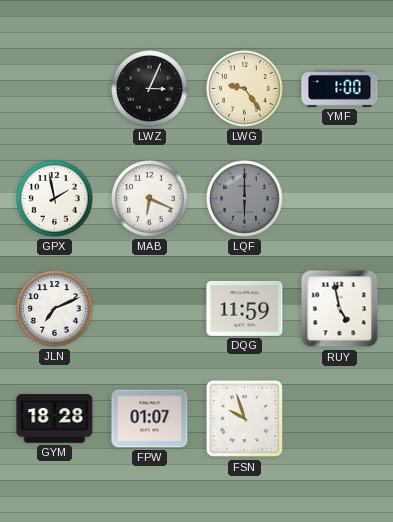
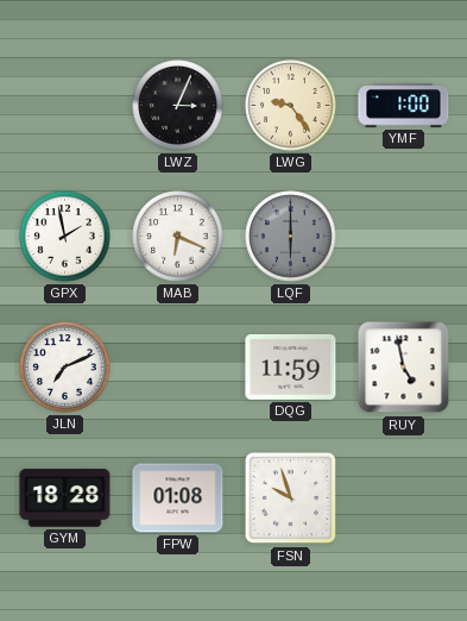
FPW: 01:07 -> 01:08
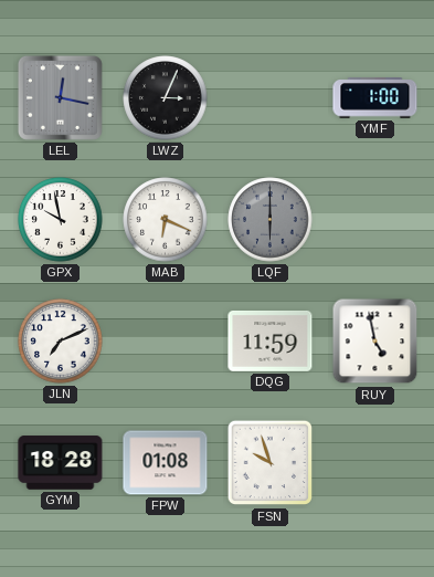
LEL: none -> 12:17
LWG: 9:24 -> none
GPX: 1:58 -> 9:58
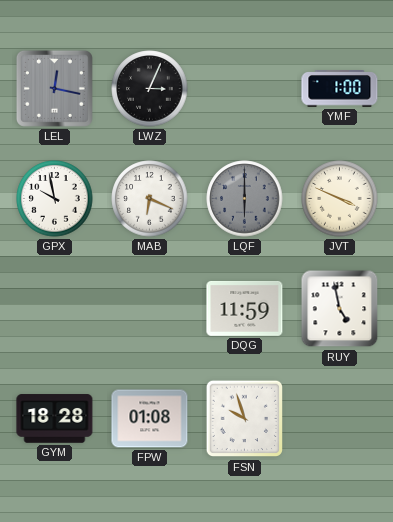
JVT: none -> 3:49
JLN: 7:11 -> none
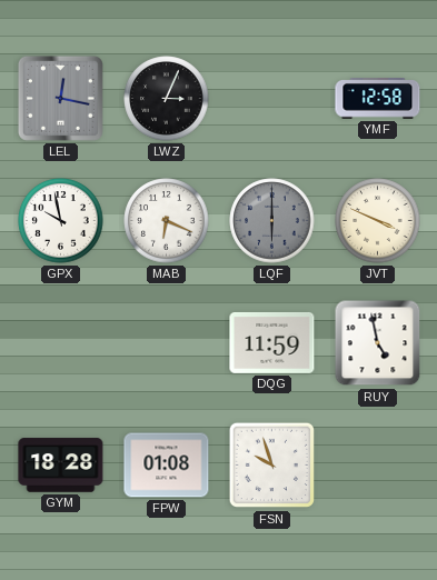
YMF: 1:00 -> 12:58
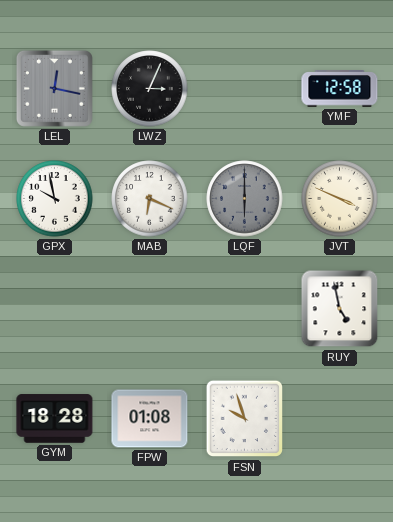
DQG: 11:59 -> none
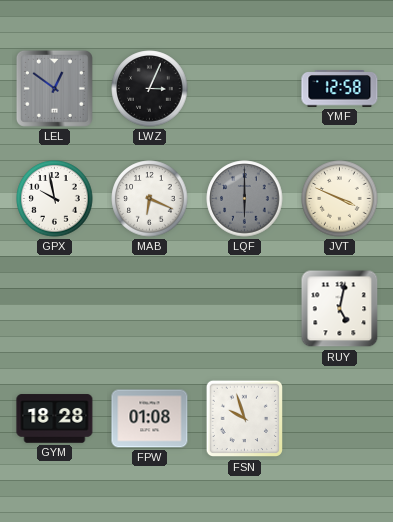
LEL: 12:17 -> 12:51
RUY: 4:58 -> 5:02
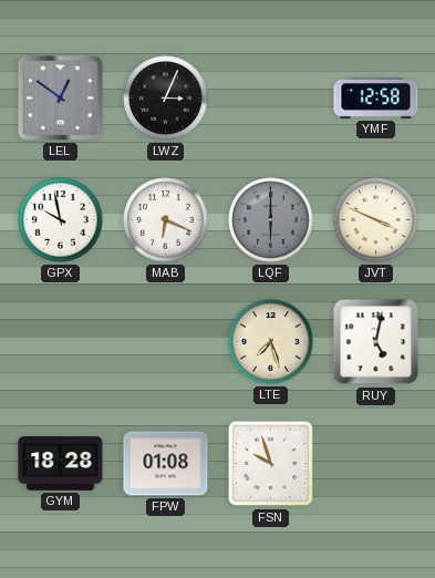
LTE: none -> 7:27
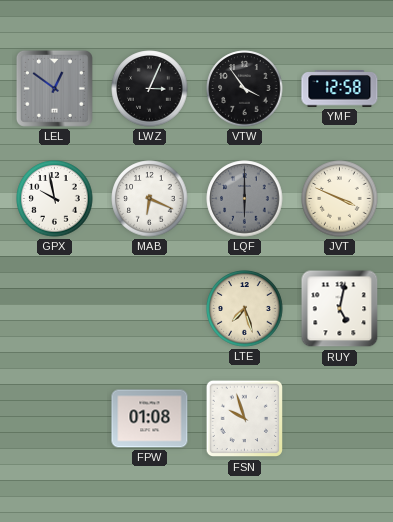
VTW: none -> 3:54
GYM: 18:28 -> none
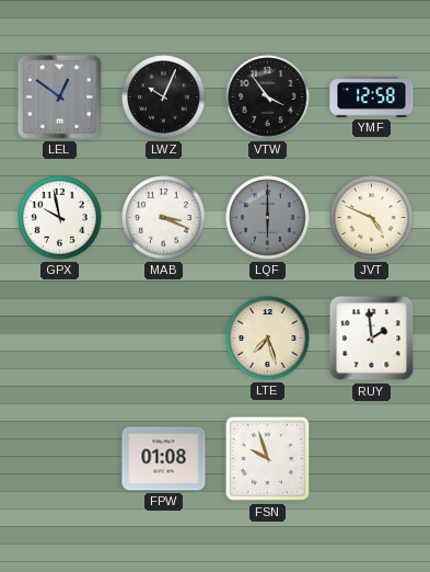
LWZ: 3:04 -> 10:04
MAB: 6:19 -> 3:19
JVT: 3:49 -> 4:49
RUY: 5:02 -> 1:59
